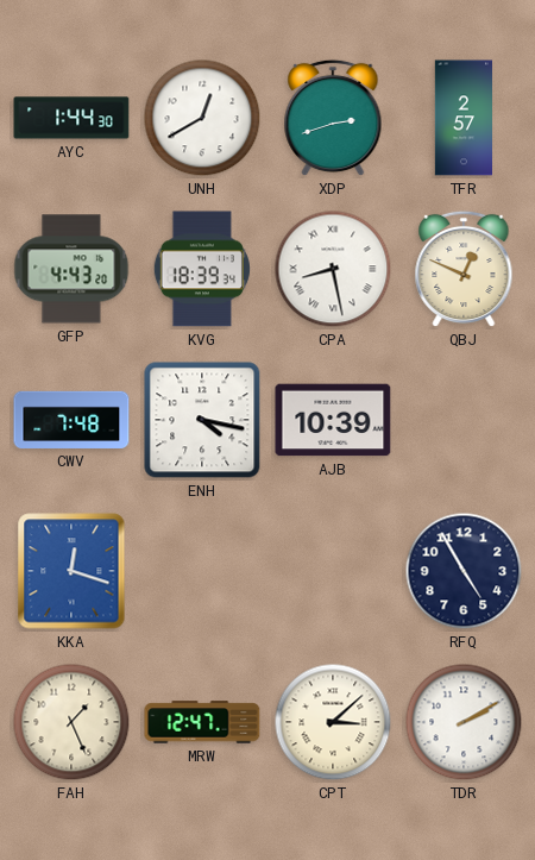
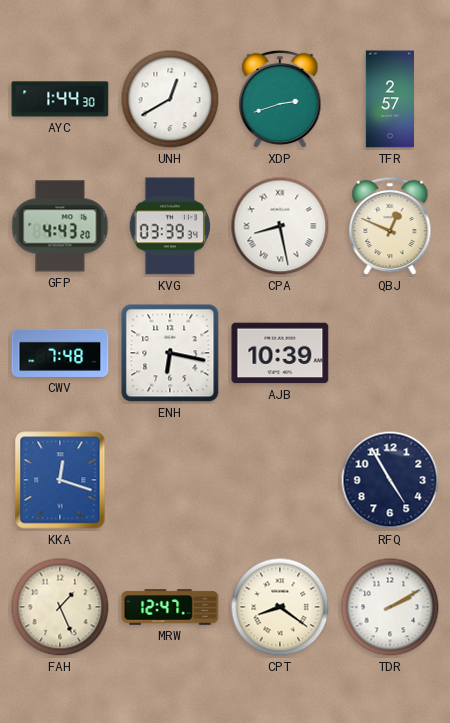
KVG: 18:39 -> 03:39
ENH: 4:17 -> 6:17
CPT: 3:08 -> 8:21
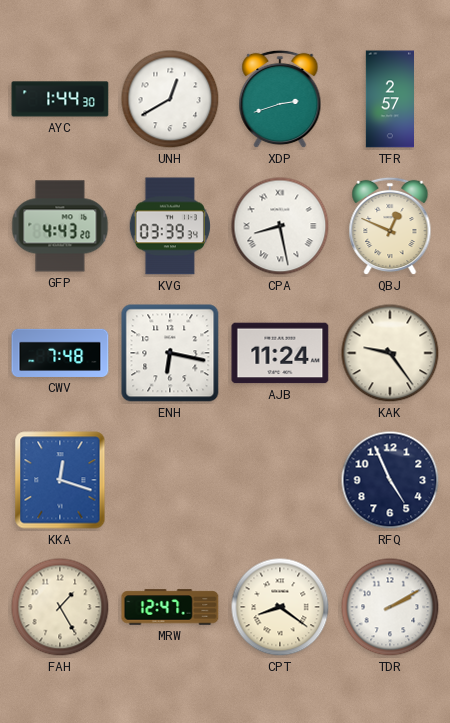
AJB: 10:39 -> 11:24
KAK: none -> 9:24
RFQ: 4:55 -> 4:56
FAH: 1:26 -> 1:25
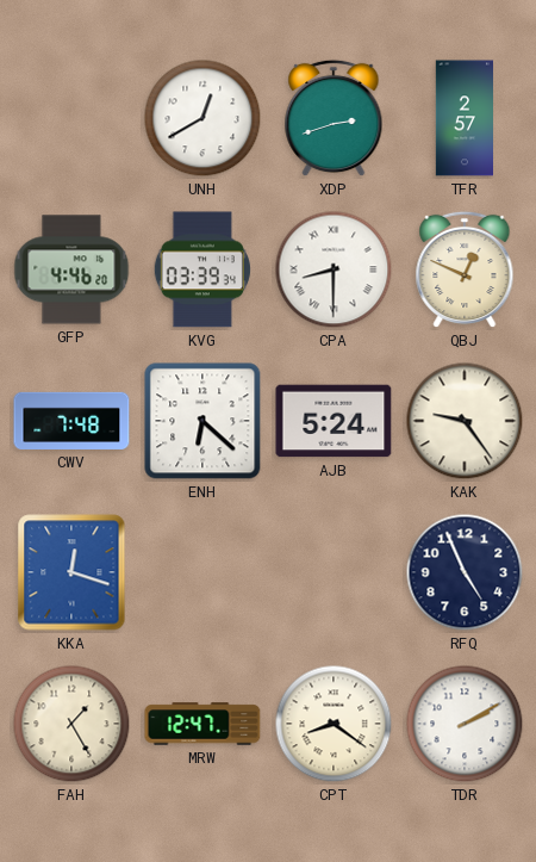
AYC: 1:44 -> none
GFP: 4:43 -> 4:46
CPA: 8:28 -> 8:30
ENH: 6:17 -> 6:22
AJB: 11:24 -> 5:24
